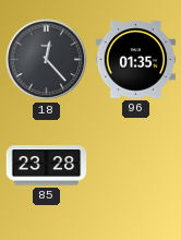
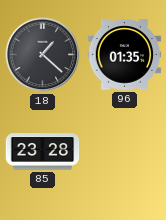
18: 12:23 -> 1:22
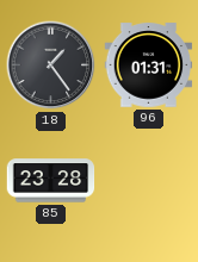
18: 1:22 -> 1:24
96: 01:35 -> 01:31
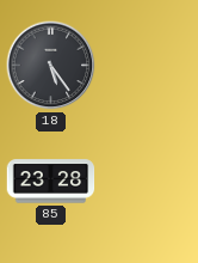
18: 1:24 -> 5:24
96: 01:31 -> none
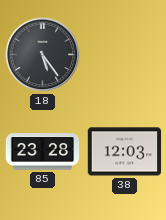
38: none -> 12:03
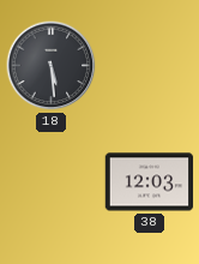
18: 5:24 -> 5:29
85: 23:28 -> none
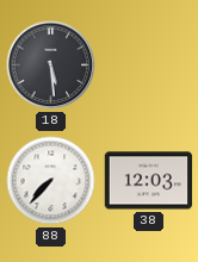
88: none -> 7:37
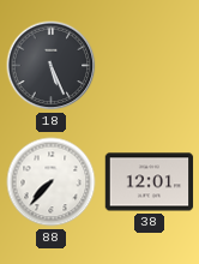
18: 5:29 -> 5:26
38: 12:03 -> 12:01
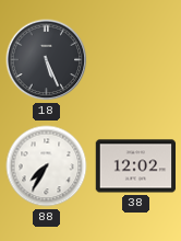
88: 7:37 -> 7:35
38: 12:01 -> 12:02
